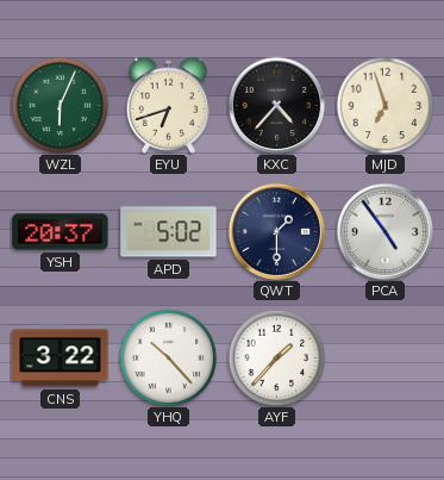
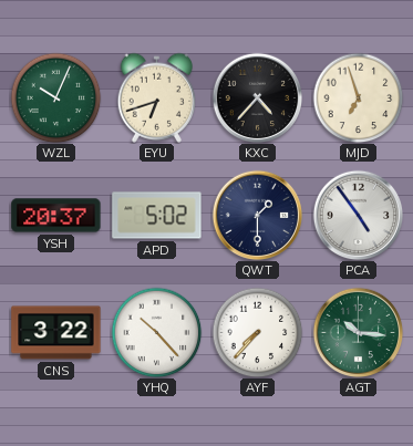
WZL: 6:04 -> 10:04
AYF: 1:37 -> 7:37
AGT: none -> 10:16
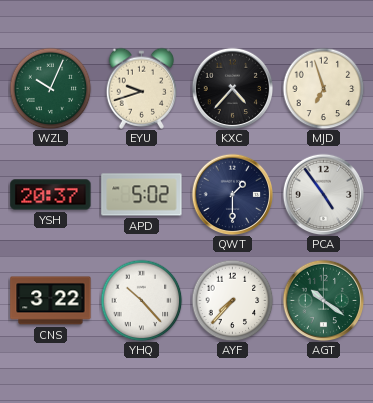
EYU: 6:42 -> 9:42
AGT: 10:16 -> 10:21
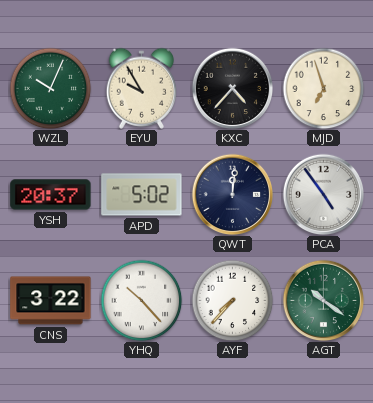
EYU: 9:42 -> 9:55
QWT: 1:30 -> 12:01
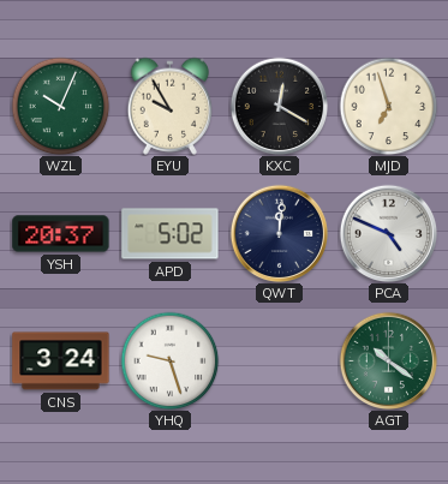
KXC: 4:37 -> 12:20
PCA: 4:54 -> 4:49
CNS: 3:22 -> 3:24
YHQ: 10:23 -> 9:27
AYF: 7:37 -> none
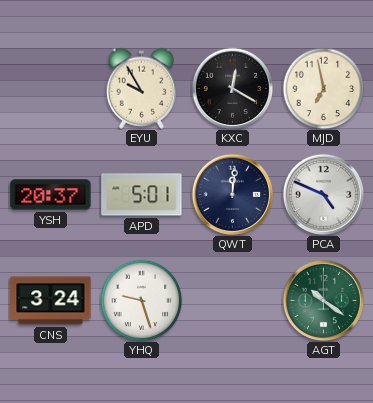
WZL: 10:04 -> none
MJD: 6:57 -> 6:58
APD: 5:02 -> 5:01
